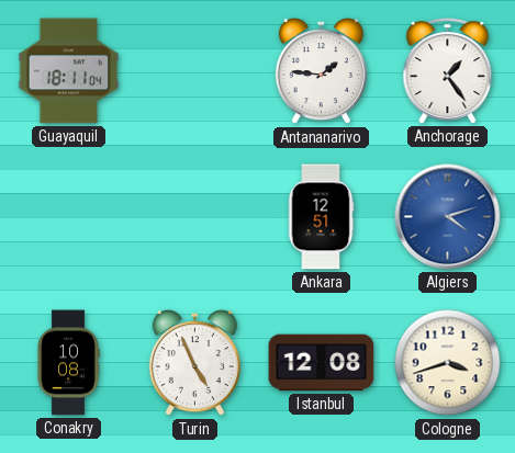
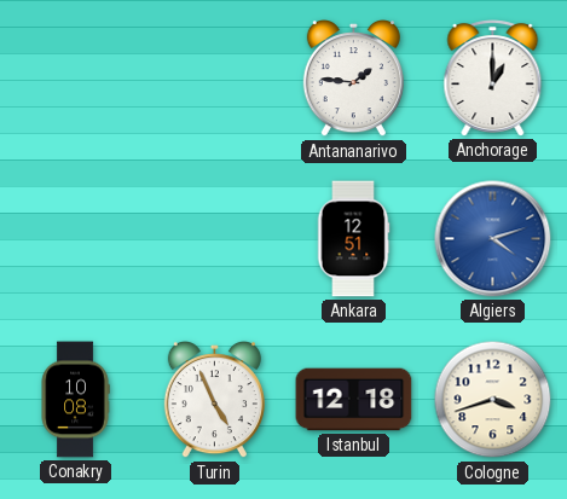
Guayaquil: 18:11 -> none
Anchorage: 1:24 -> 1:00
Istanbul: 12:08 -> 12:18
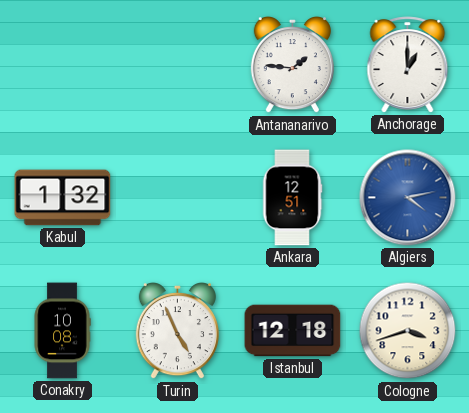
Kabul: none -> 1:32
Algiers: 4:12 -> 4:13
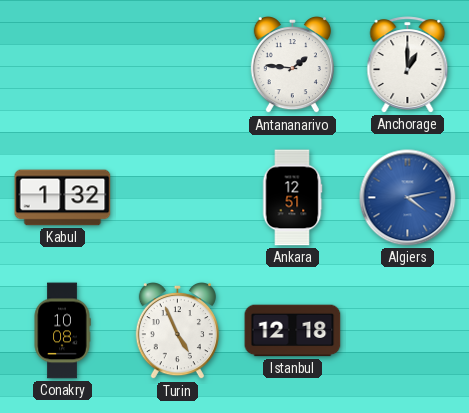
Cologne: 3:42 -> none
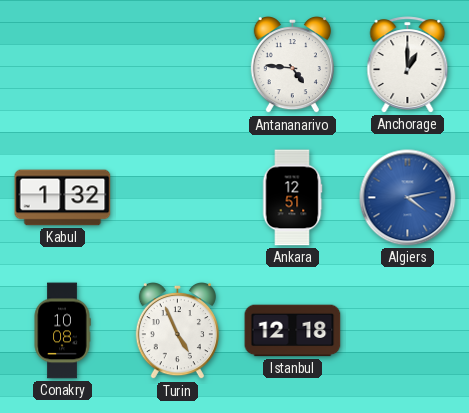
Antananarivo: 1:46 -> 4:46
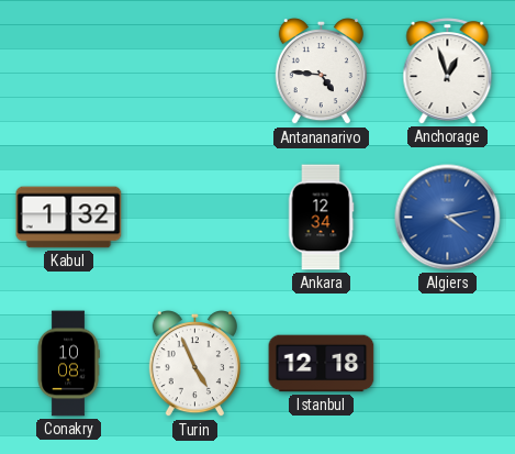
Anchorage: 1:00 -> 12:57
Ankara: 12:51 -> 12:34
